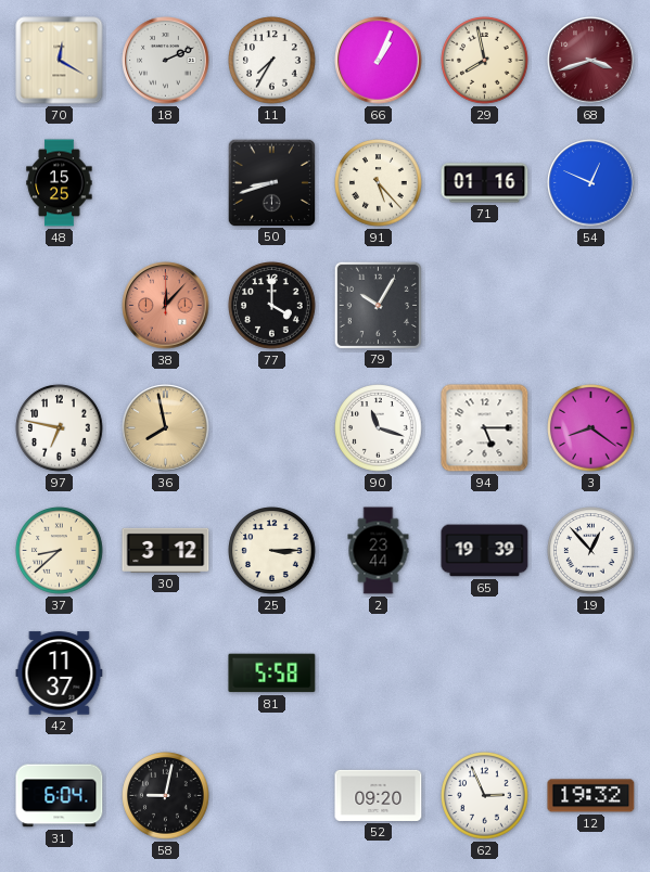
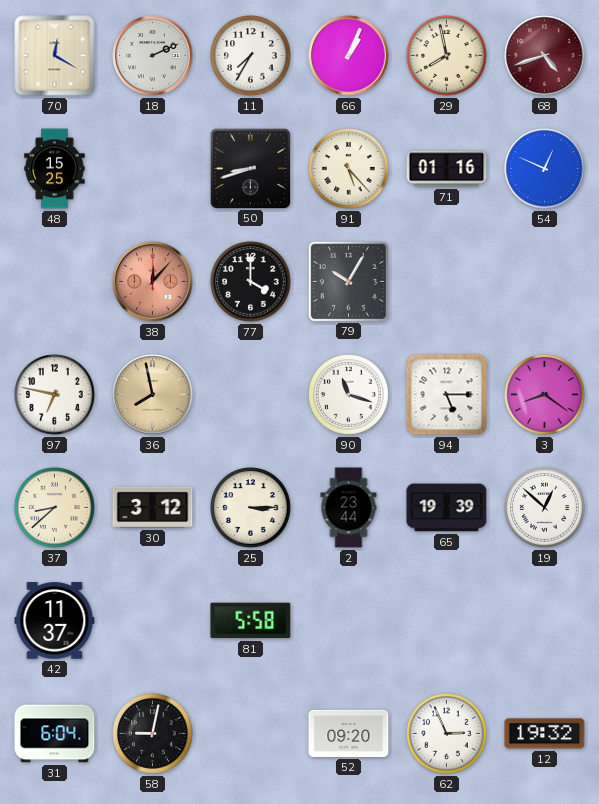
68: 3:42 -> 4:42
19: 12:53 -> 12:52
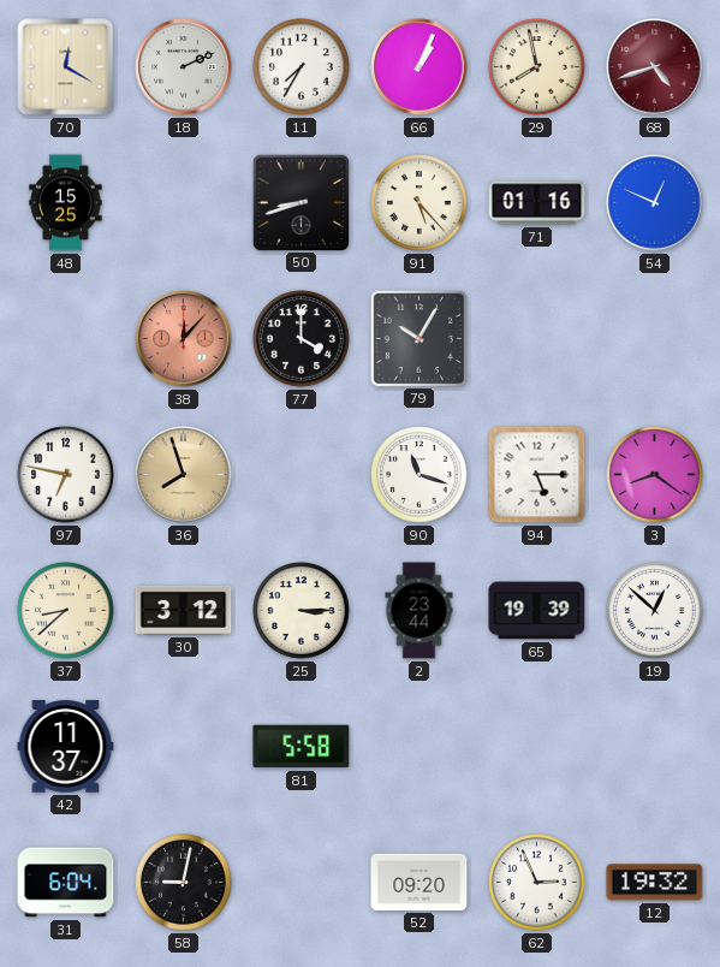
36: 7:58 -> 7:57
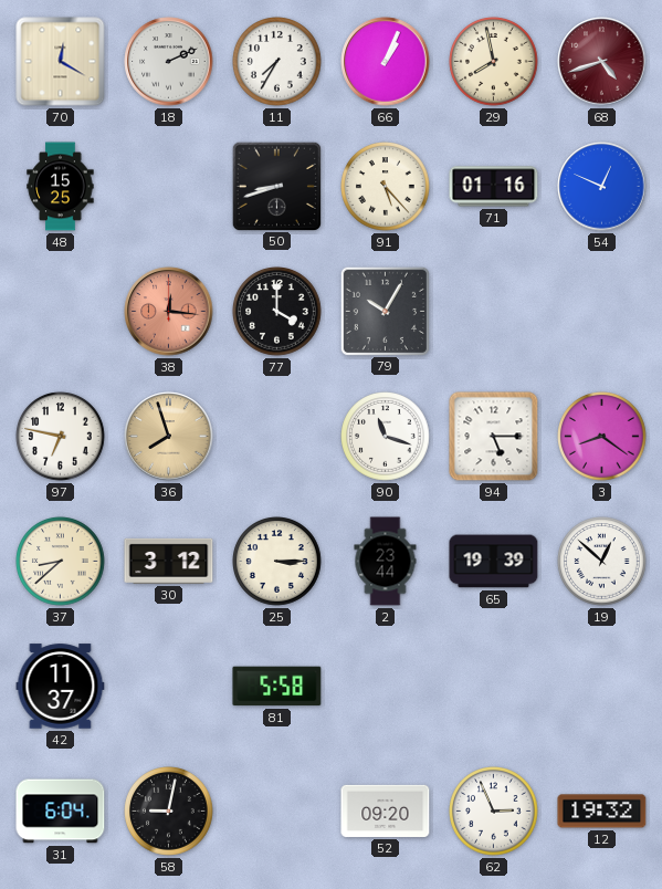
38: 12:07 -> 12:16
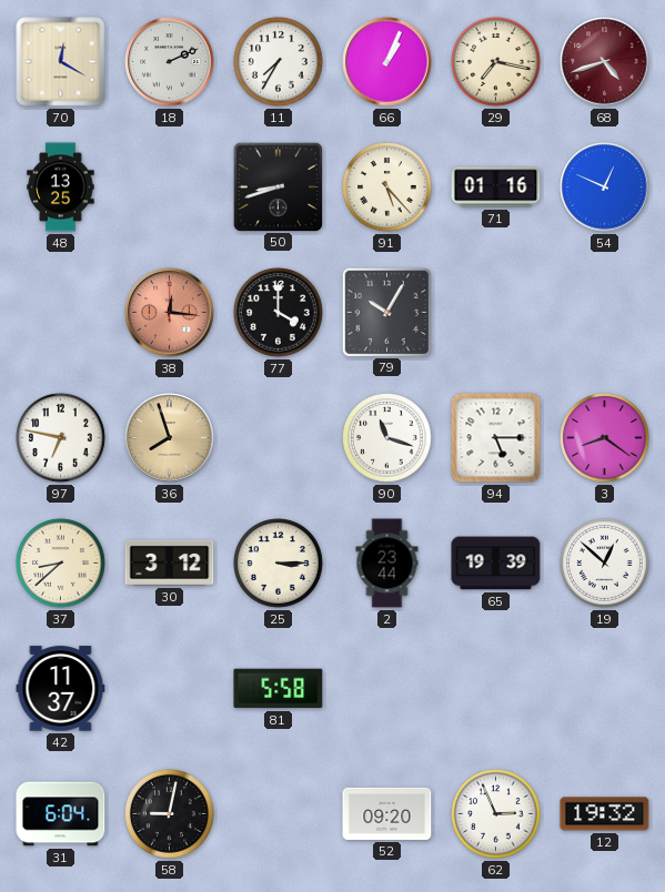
29: 7:58 -> 7:17
48: 15:25 -> 13:25
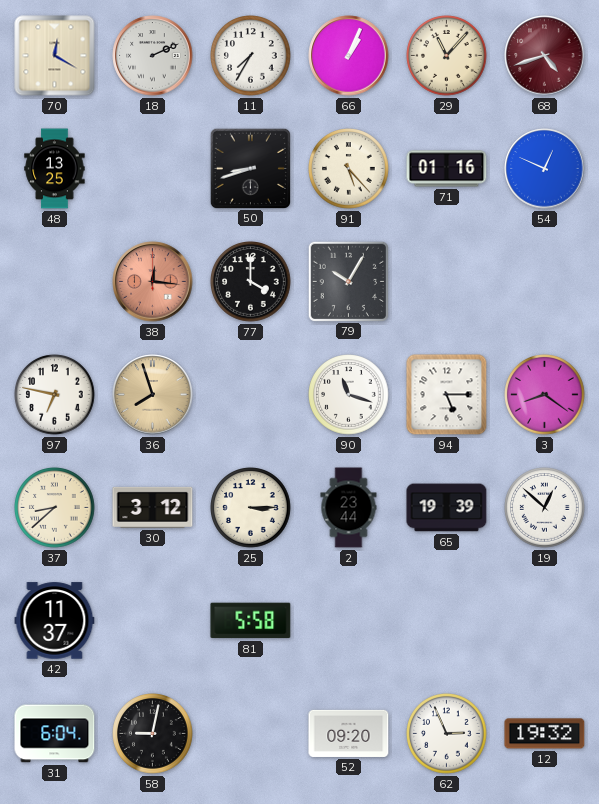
29: 7:17 -> 11:07
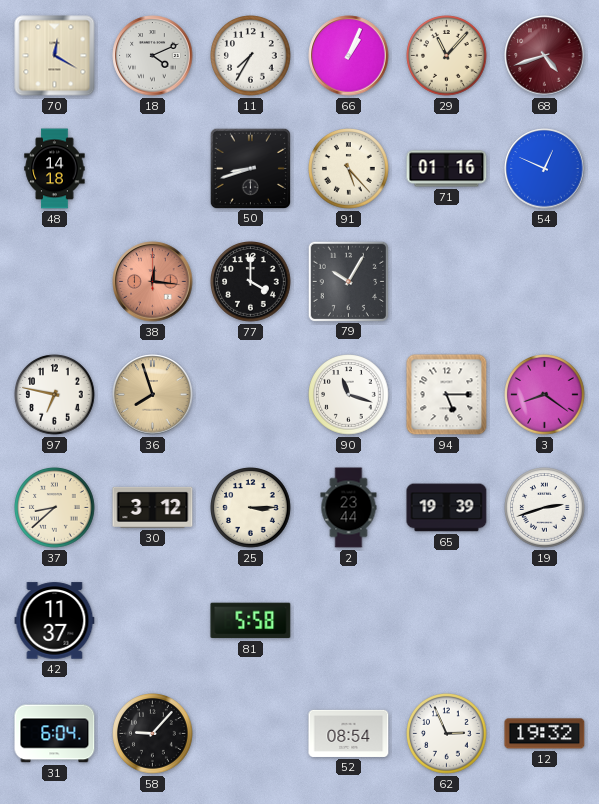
18: 2:11 -> 4:11
48: 13:25 -> 14:18
19: 12:52 -> 2:42
58: 9:02 -> 9:07
52: 09:20 -> 08:54
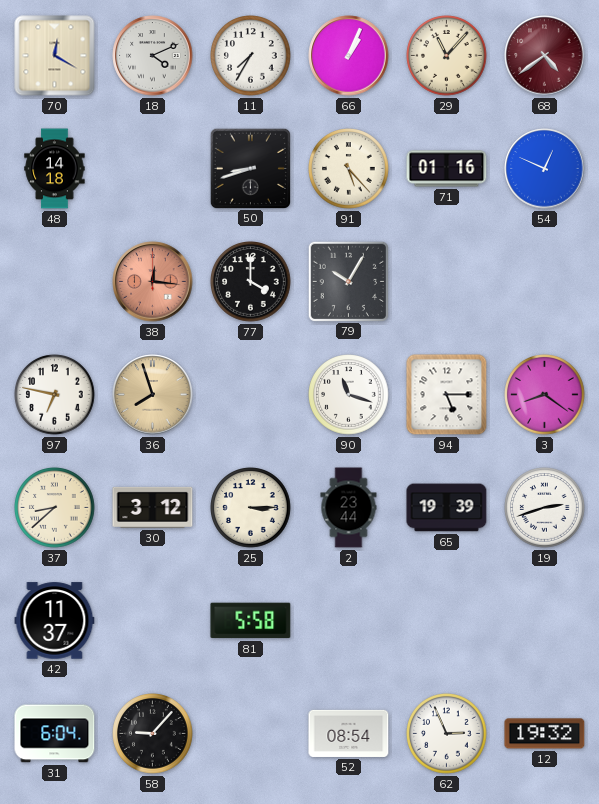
68: 4:42 -> 4:39
